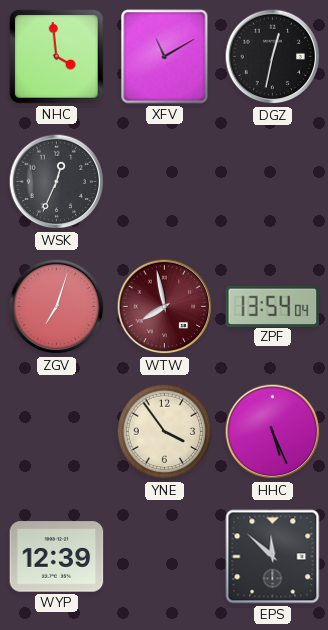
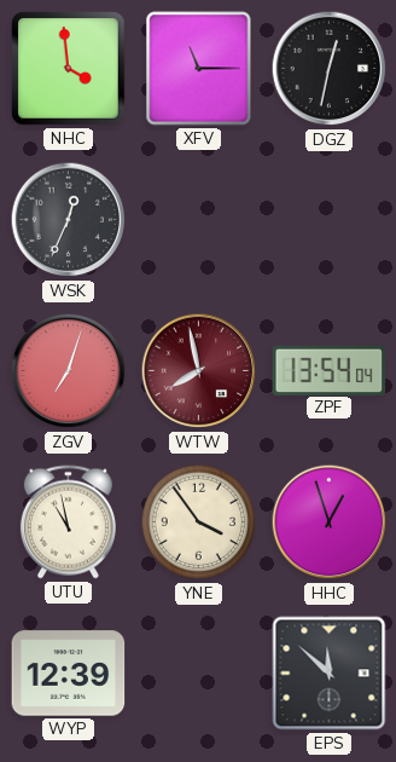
XFV: 11:10 -> 11:15
UTU: none -> 10:58
HHC: 5:26 -> 12:57
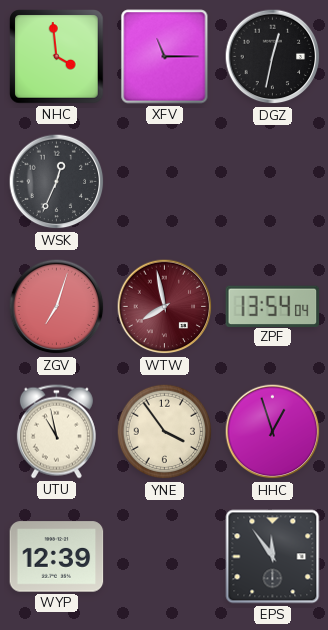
EPS: 11:52 -> 11:54
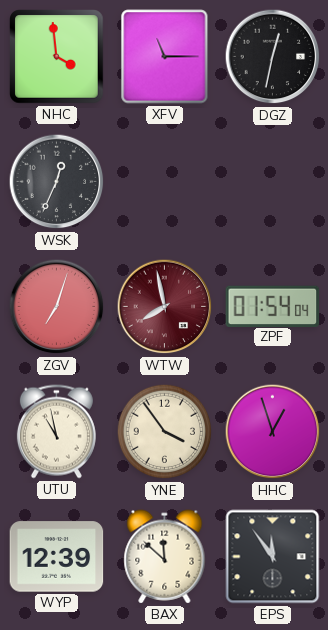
ZPF: 13:54 -> 01:54
BAX: none -> 11:52
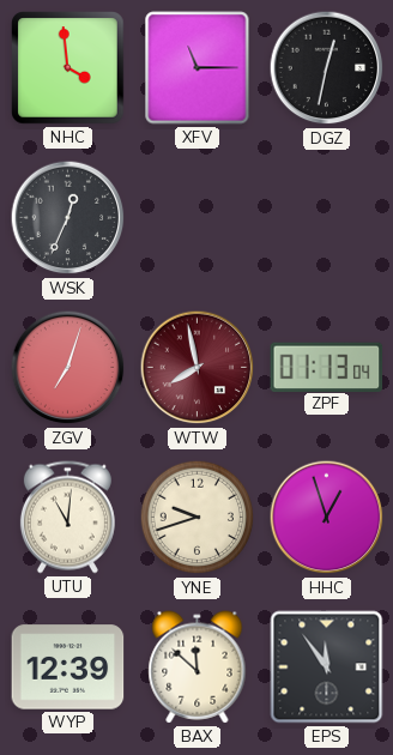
ZPF: 01:54 -> 01:13
UTU: 10:58 -> 11:01
YNE: 3:54 -> 9:42
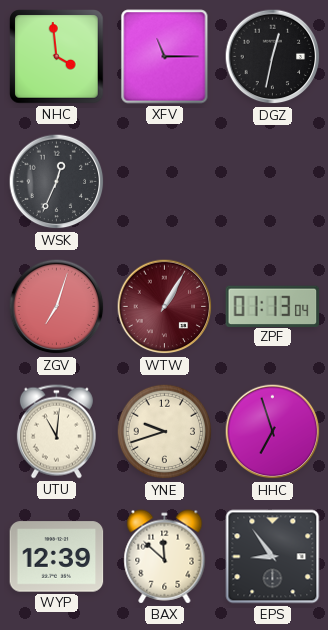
WTW: 7:58 -> 1:05
HHC: 12:57 -> 6:57
EPS: 11:54 -> 8:54
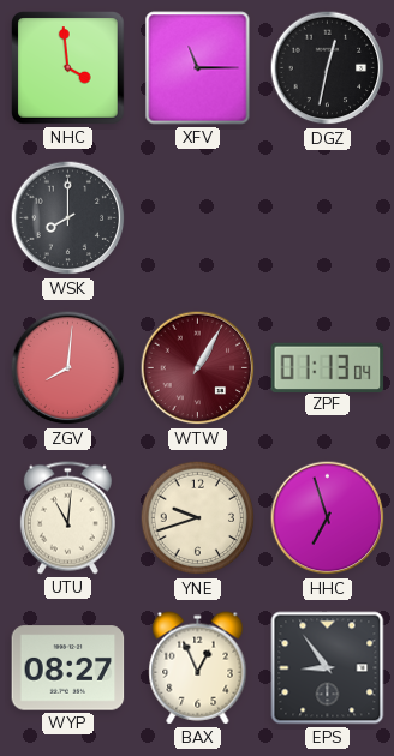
WSK: 12:34 -> 8:00
ZGV: 7:03 -> 8:01
WYP: 12:39 -> 08:27
BAX: 11:52 -> 12:56
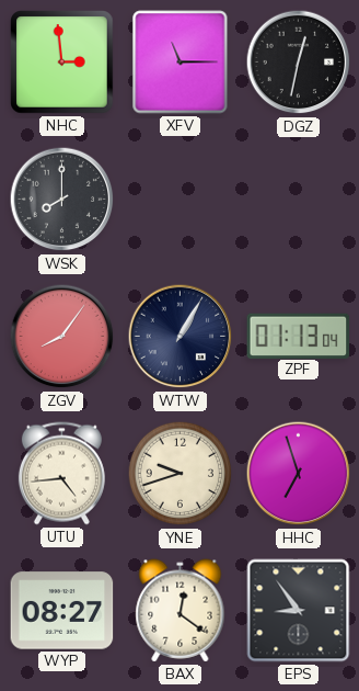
NHC: 3:59 -> 2:59
ZGV: 8:01 -> 8:06
WTW dial: burgundy -> navy
UTU: 11:01 -> 4:44
BAX: 12:56 -> 12:21
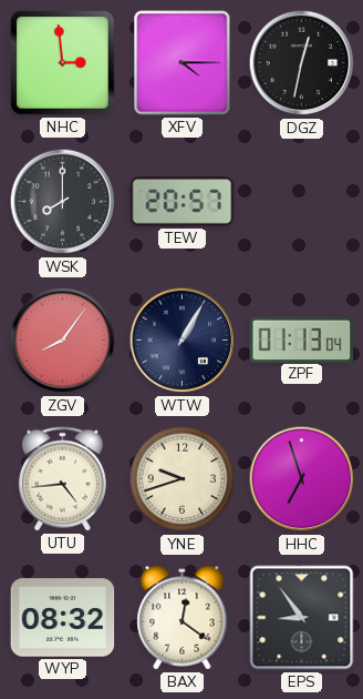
XFV: 11:15 -> 4:15
TEW: none -> 20:57
WYP: 08:27 -> 08:32
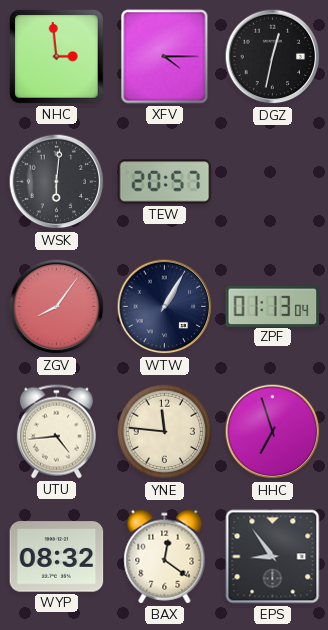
WSK: 8:00 -> 6:01
YNE: 9:42 -> 11:46
